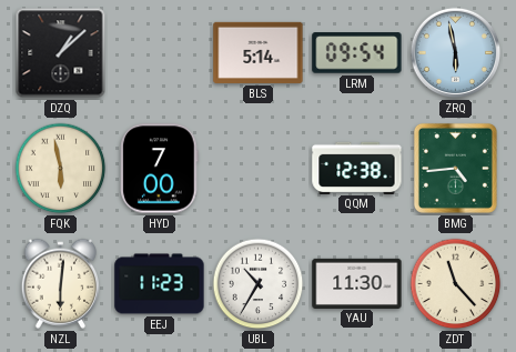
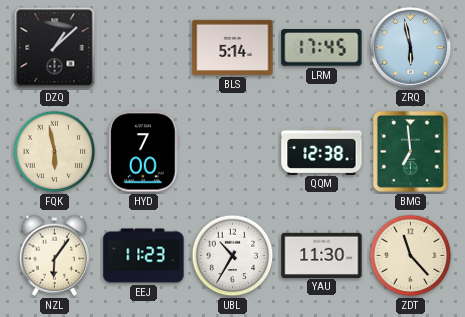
LRM: 09:54 -> 17:45
BMG: 4:44 -> 6:59
NZL: 6:01 -> 6:06
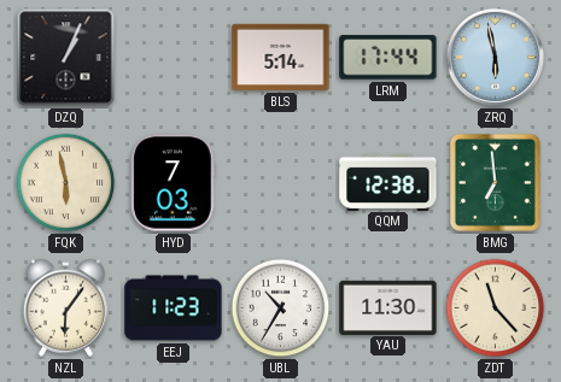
DZQ: 1:08 -> 1:04
LRM: 17:45 -> 17:44
HYD: 7:00 -> 7:03
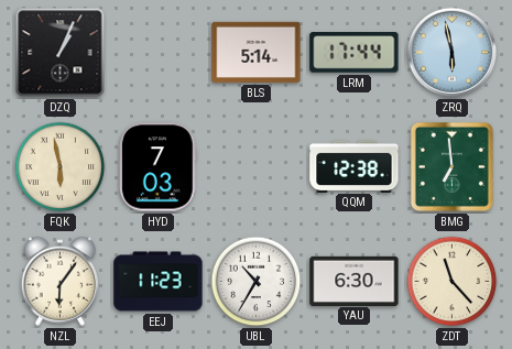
YAU: 11:30 -> 6:30
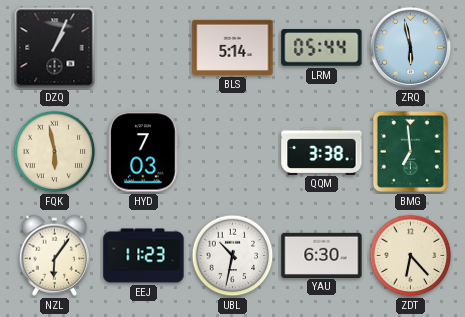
LRM: 17:44 -> 05:44
QQM: 12:38 -> 3:38
UBL: 10:35 -> 10:32
ZDT: 11:23 -> 6:23
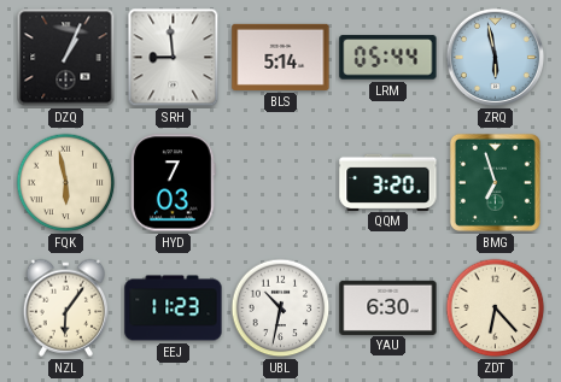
SRH: none -> 8:59
QQM: 3:38 -> 3:20
BMG: 6:59 -> 6:57
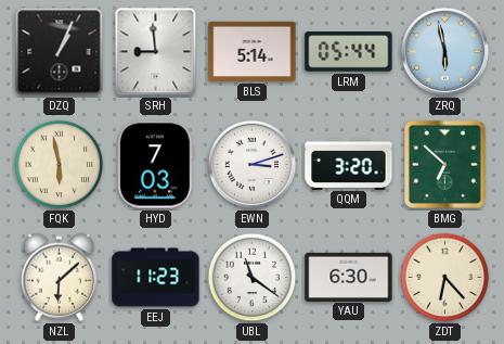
EWN: none -> 3:12
BMG: 6:57 -> 6:52
NZL: 6:06 -> 6:08
UBL: 10:32 -> 11:21
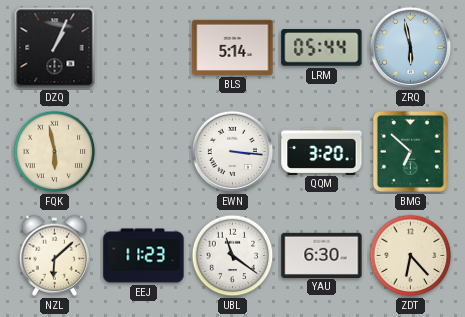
SRH: 8:59 -> none
HYD: 7:03 -> none
EWN: 3:12 -> 3:16
